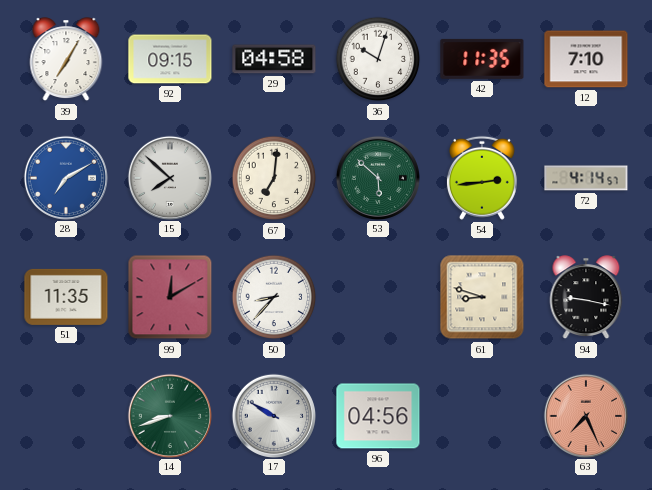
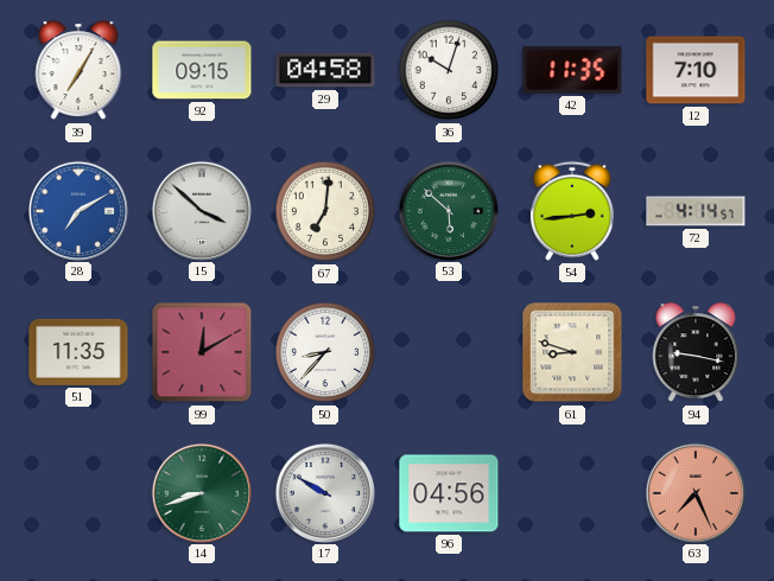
15: 7:52 -> 3:52
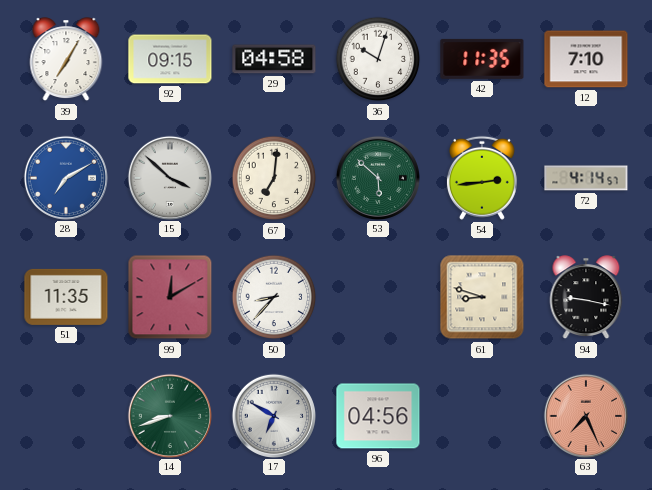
17: 9:50 -> 6:50
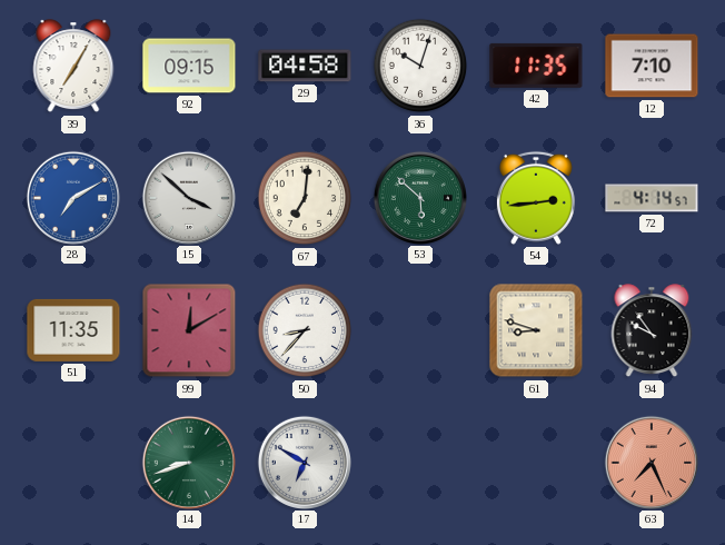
94: 9:17 -> 9:54
96: 04:56 -> none
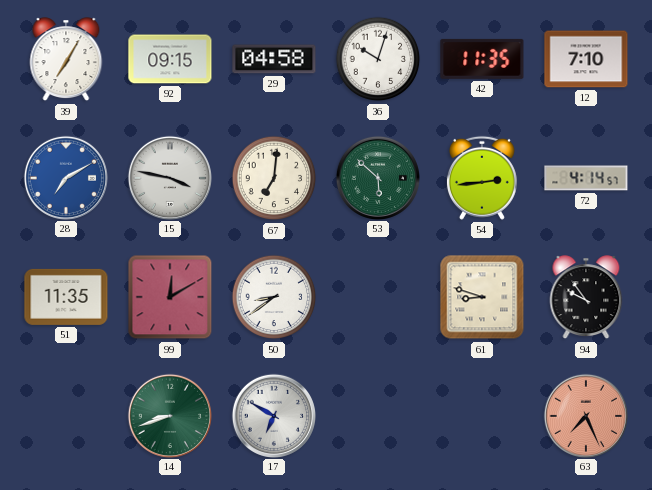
15: 3:52 -> 3:47
50: 8:37 -> 8:39
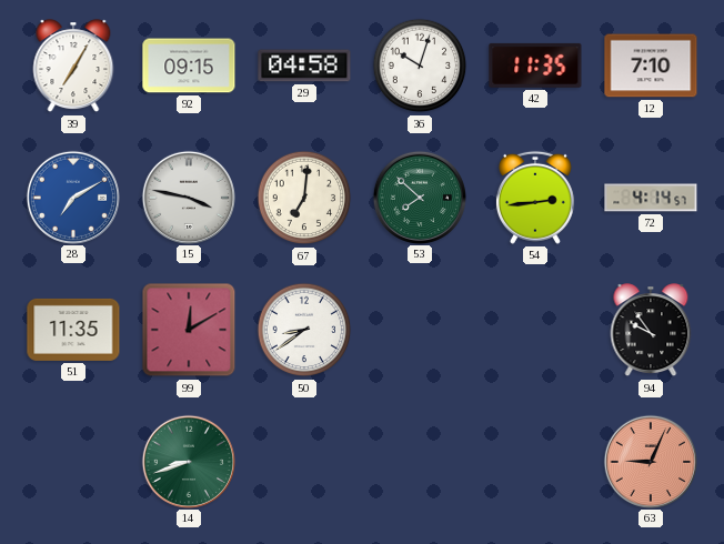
53: 5:52 -> 7:52
61: 8:48 -> none
17: 6:50 -> none
63: 7:26 -> 9:04
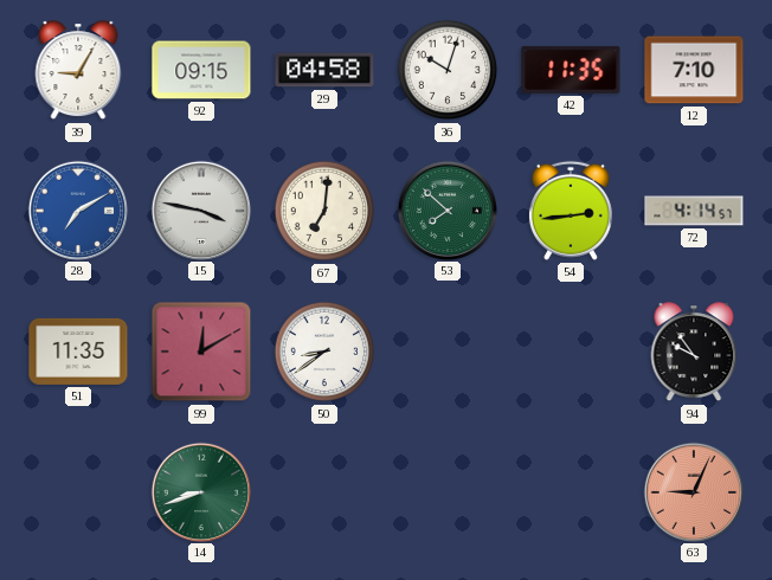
39: 7:05 -> 9:05
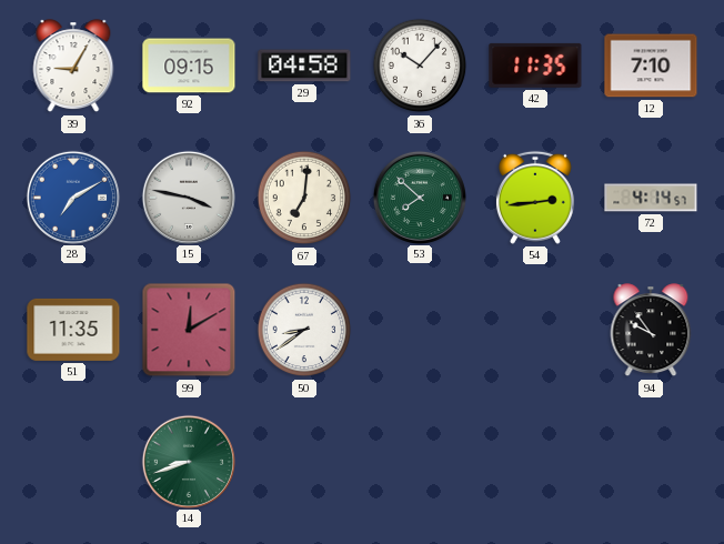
36: 10:03 -> 10:07
63: 9:04 -> none
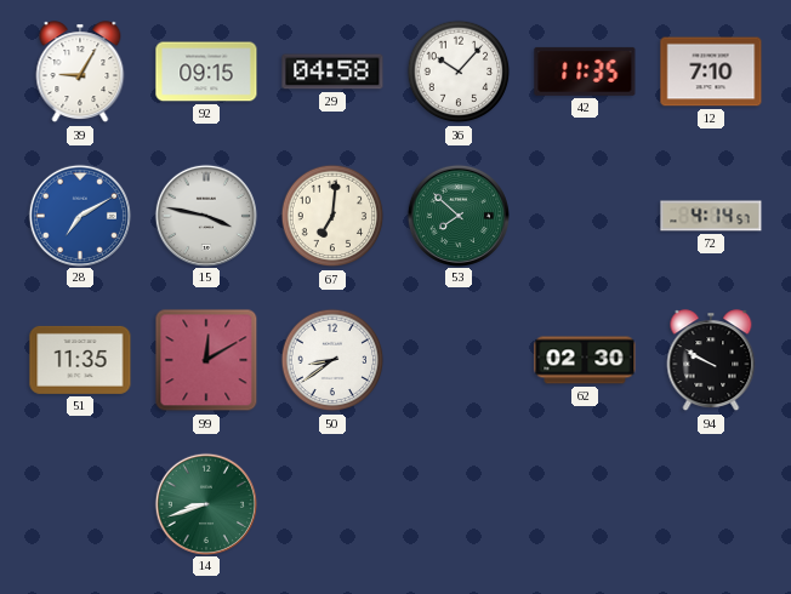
54: 2:44 -> none
62: none -> 02:30
94: 9:54 -> 9:50
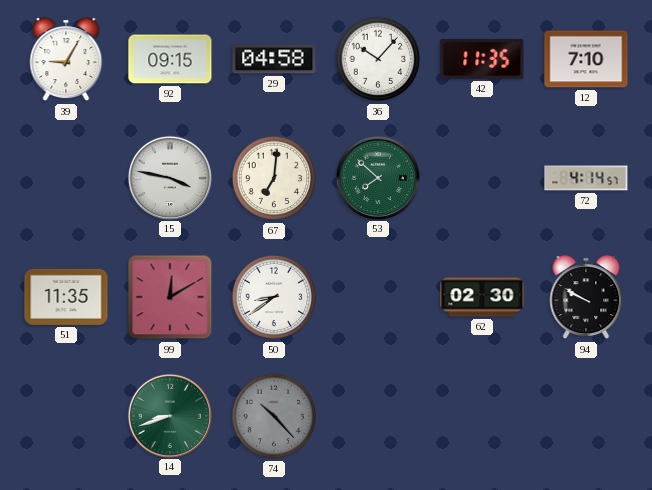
28: 7:10 -> none
74: none -> 10:23
